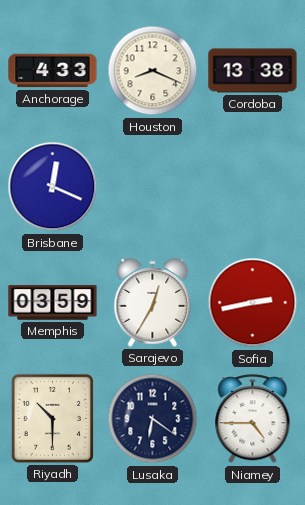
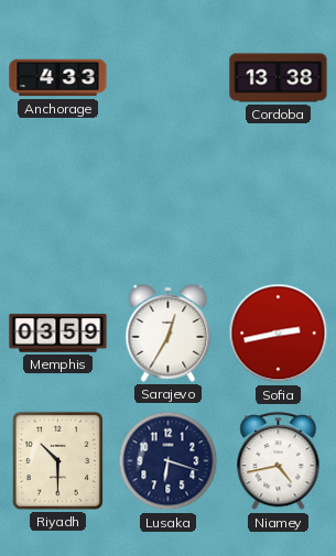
Houston: 8:19 -> none
Brisbane: 12:19 -> none
Lusaka: 6:21 -> 6:18
Niamey: 4:45 -> 4:43
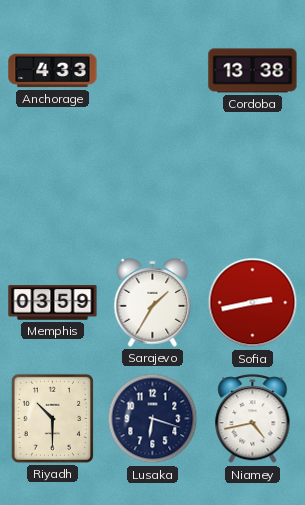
Sarajevo: 12:35 -> 1:35
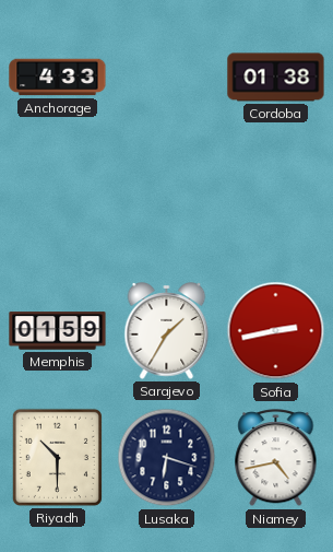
Cordoba: 13:38 -> 01:38
Memphis: 03:59 -> 01:59
